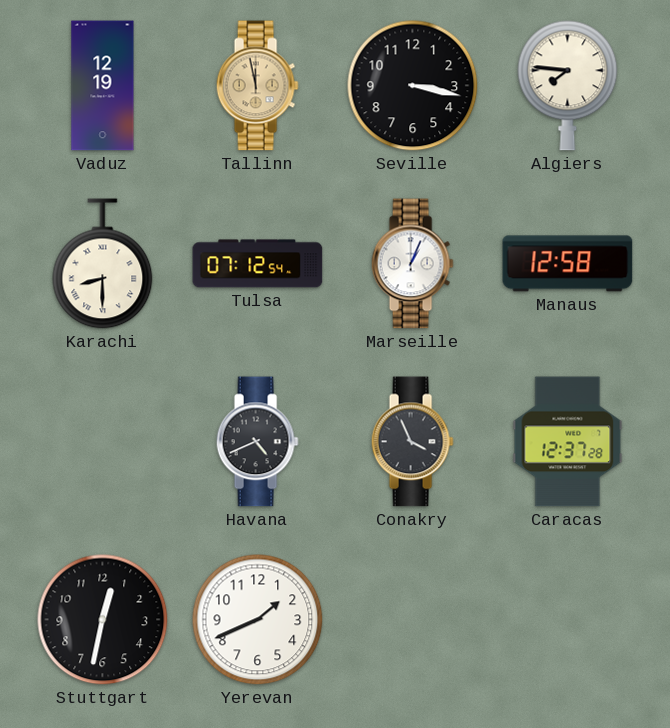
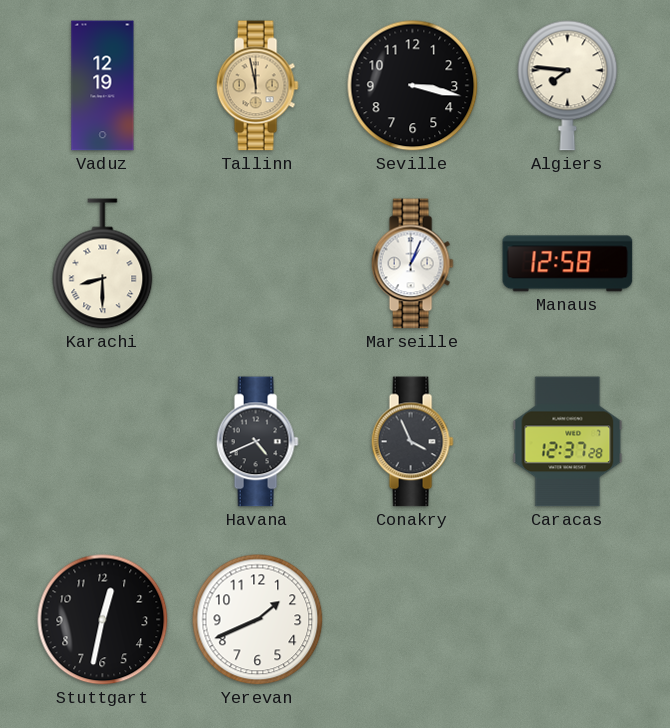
Tulsa: 07:12 -> none
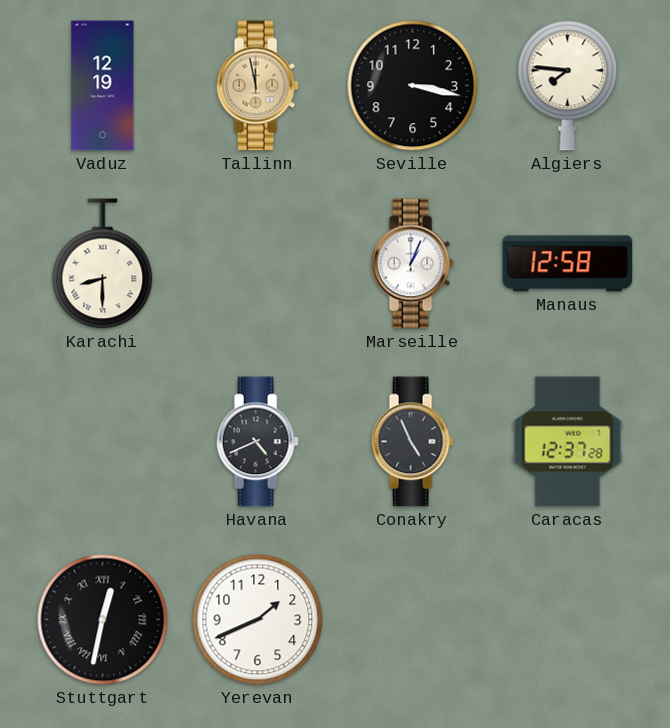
Conakry: 3:56 -> 4:56
Stuttgart numerals: Arabic -> Roman
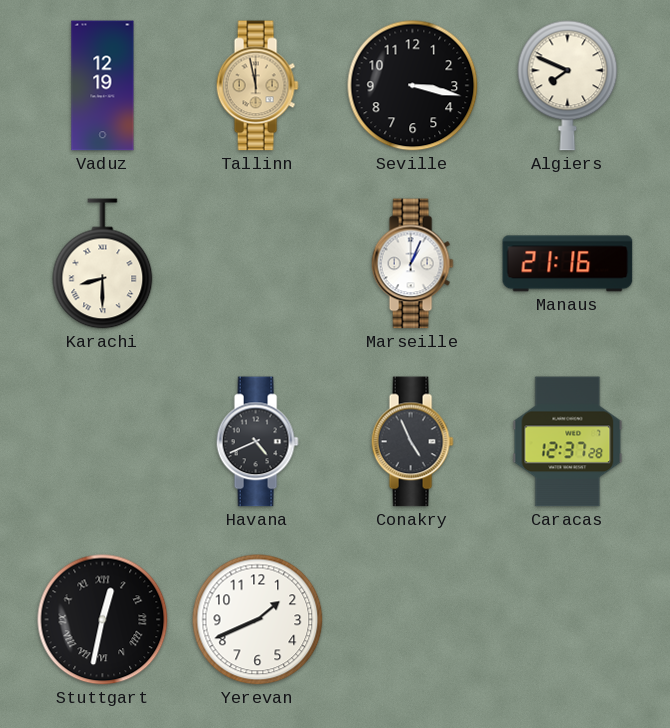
Algiers: 7:46 -> 7:49
Manaus: 12:58 -> 21:16
